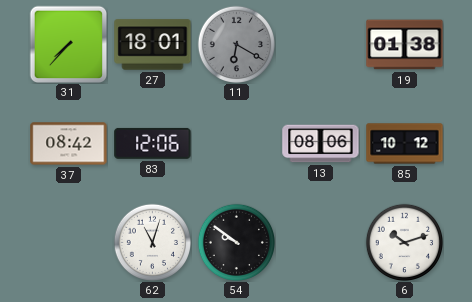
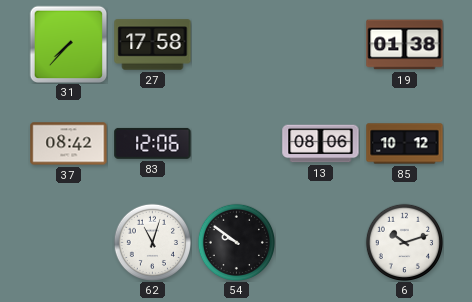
27: 18:01 -> 17:58
11: 6:20 -> none
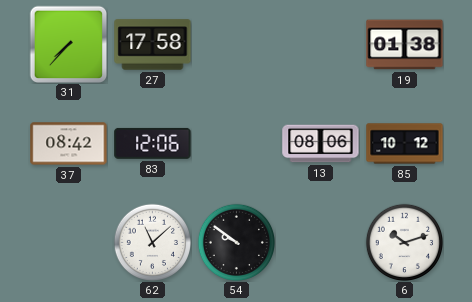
62: 11:03 -> 11:08
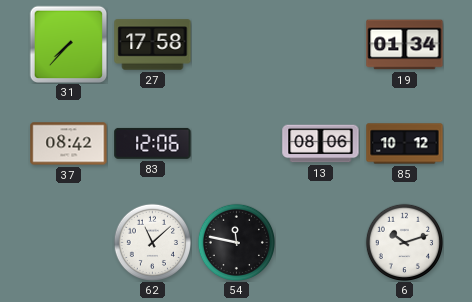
19: 01:38 -> 01:34
54: 9:51 -> 11:47
